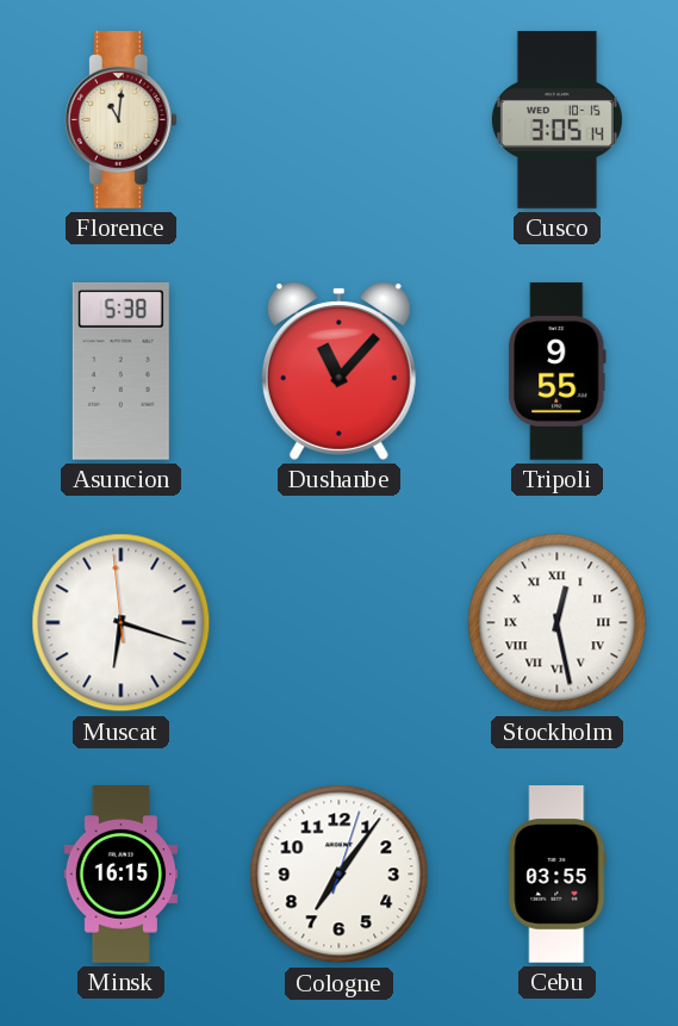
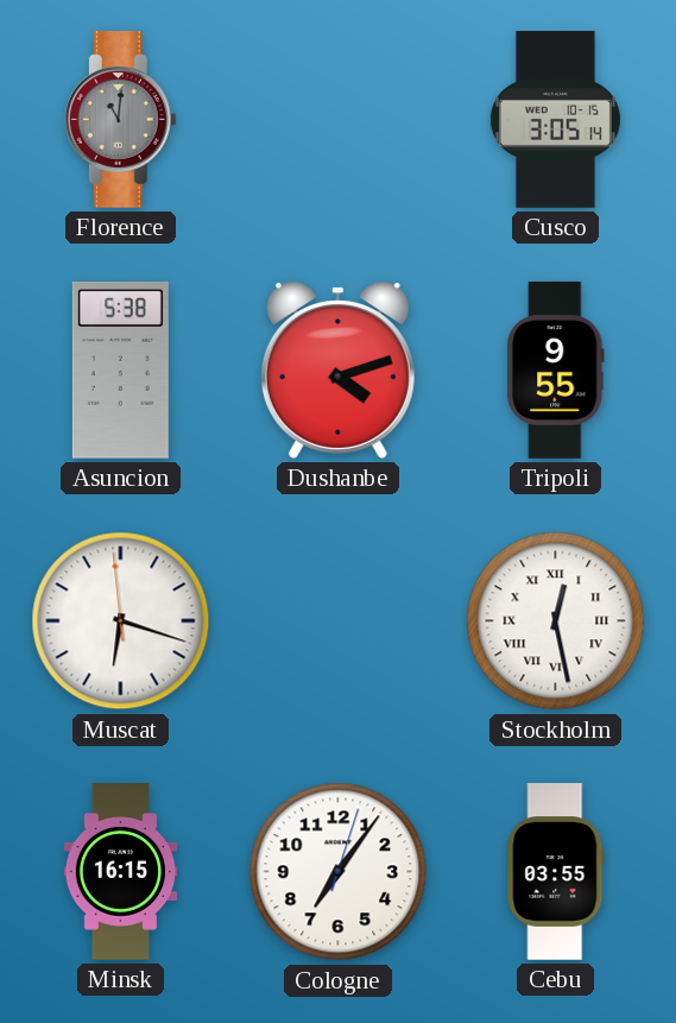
Florence dial: cream -> grey
Dushanbe: 11:07 -> 4:12
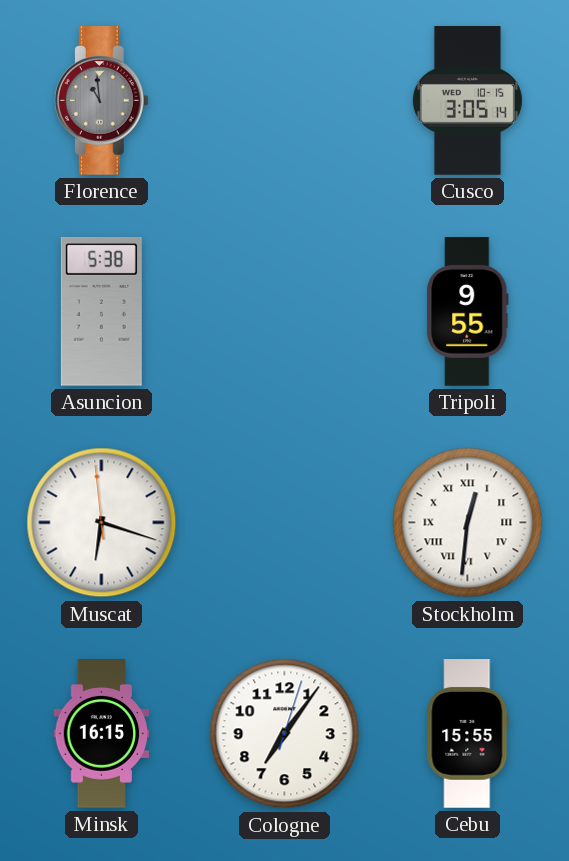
Florence: 11:01 -> 10:59
Dushanbe: 4:12 -> none
Stockholm: 12:28 -> 12:31
Cebu: 03:55 -> 15:55
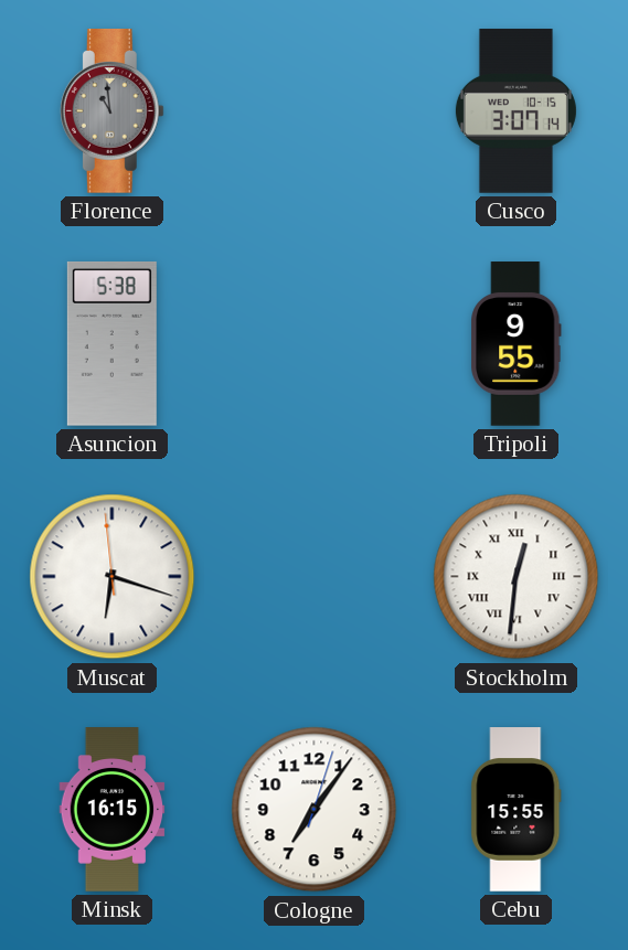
Cusco: 3:05 -> 3:07
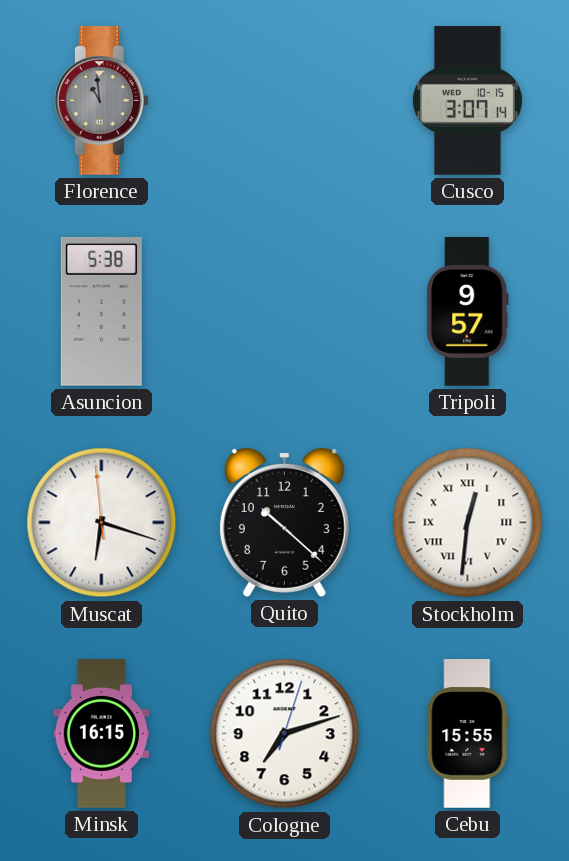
Tripoli: 9:55 -> 9:57
Quito: none -> 10:22
Cologne: 7:06 -> 7:12
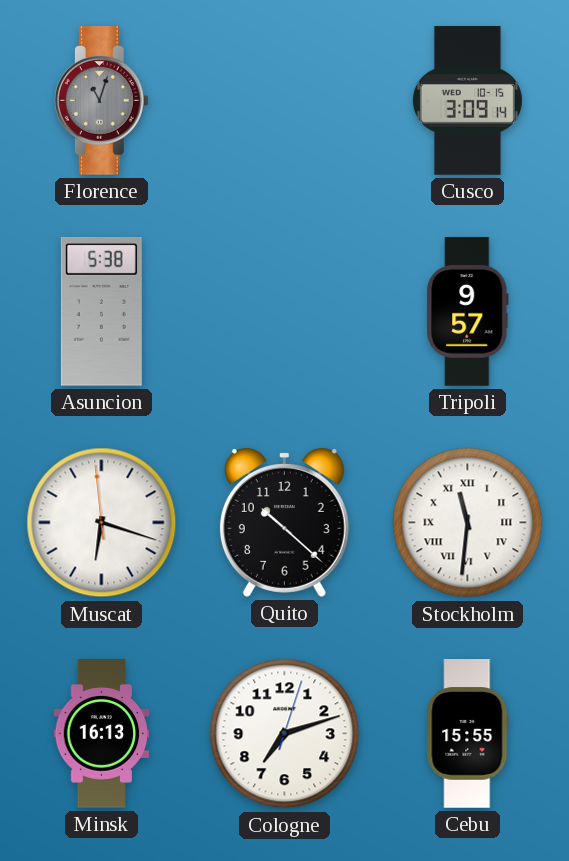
Florence: 10:59 -> 11:03
Cusco: 3:07 -> 3:09
Stockholm: 12:31 -> 11:31
Minsk: 16:15 -> 16:13
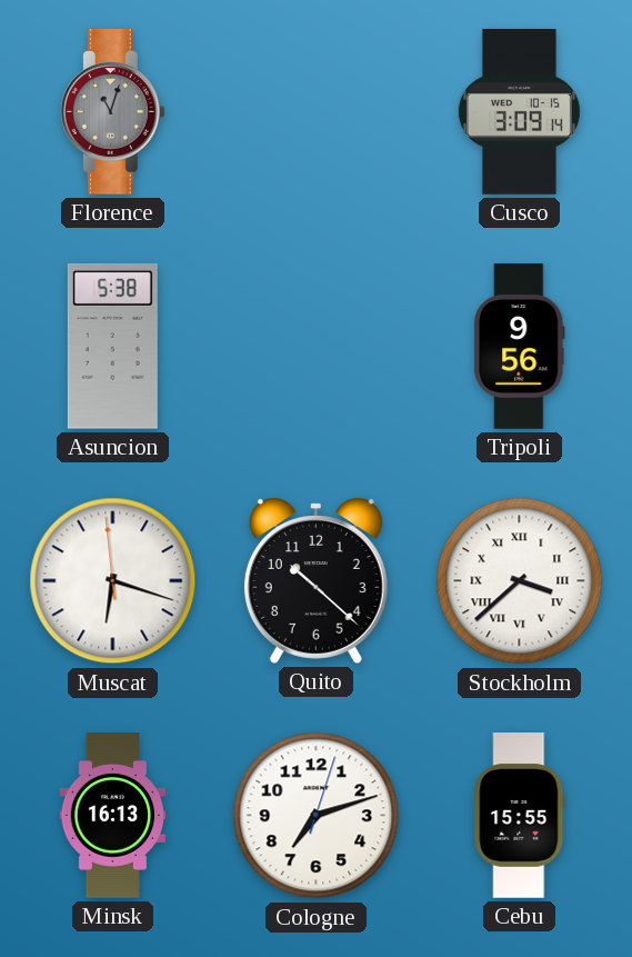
Tripoli: 9:57 -> 9:56
Stockholm: 11:31 -> 3:38
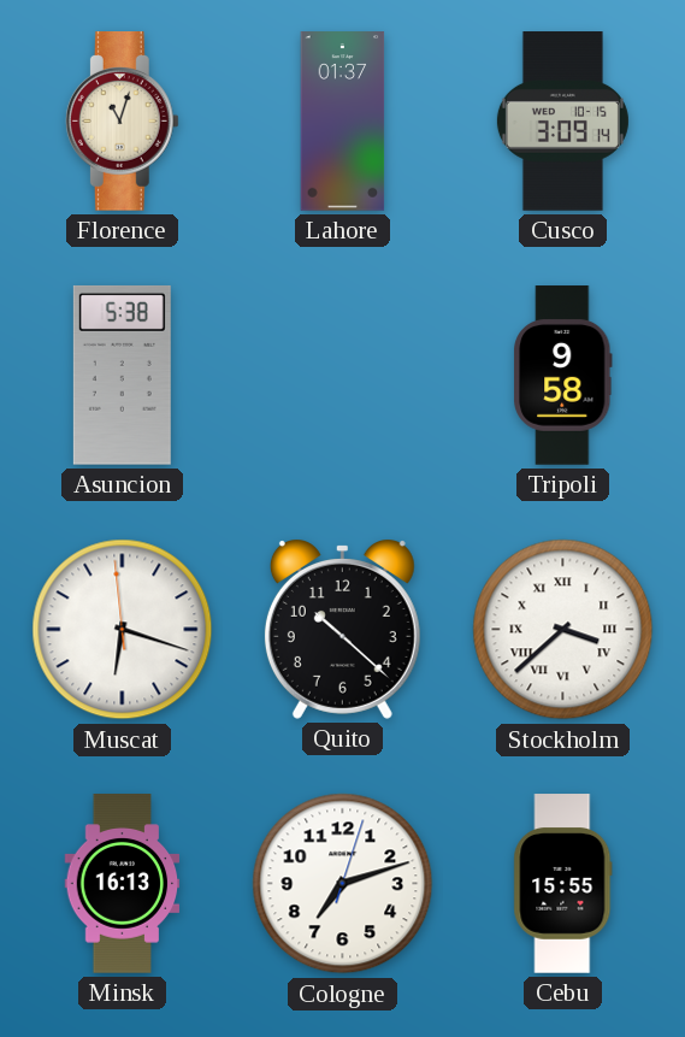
Florence dial: grey -> cream
Lahore: none -> 01:37
Tripoli: 9:56 -> 9:58
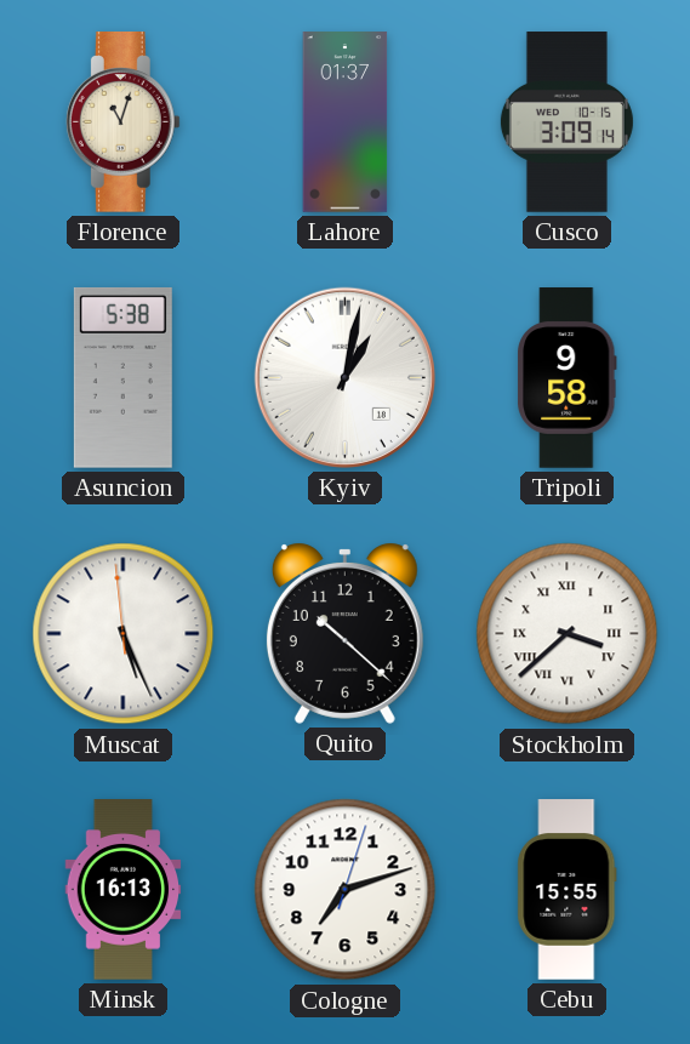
Kyiv: none -> 1:02
Muscat: 6:17 -> 5:25
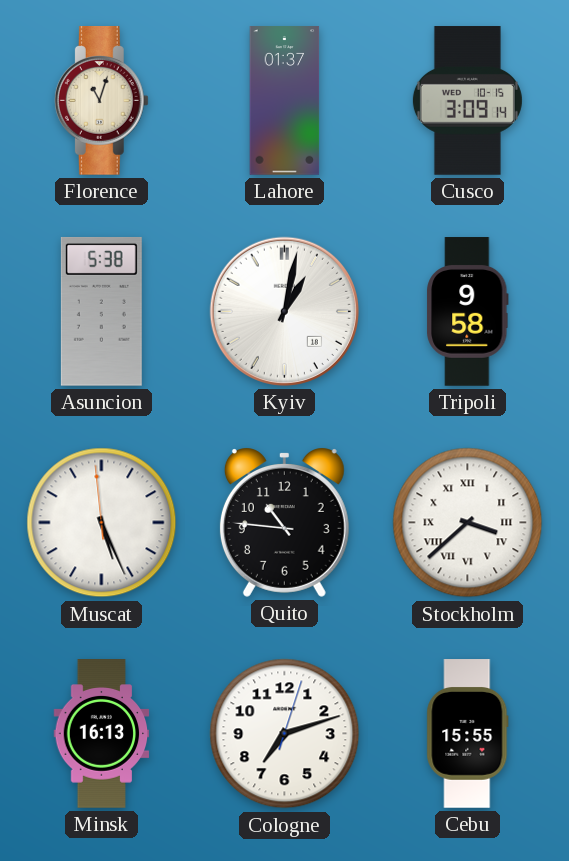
Quito: 10:22 -> 10:46
